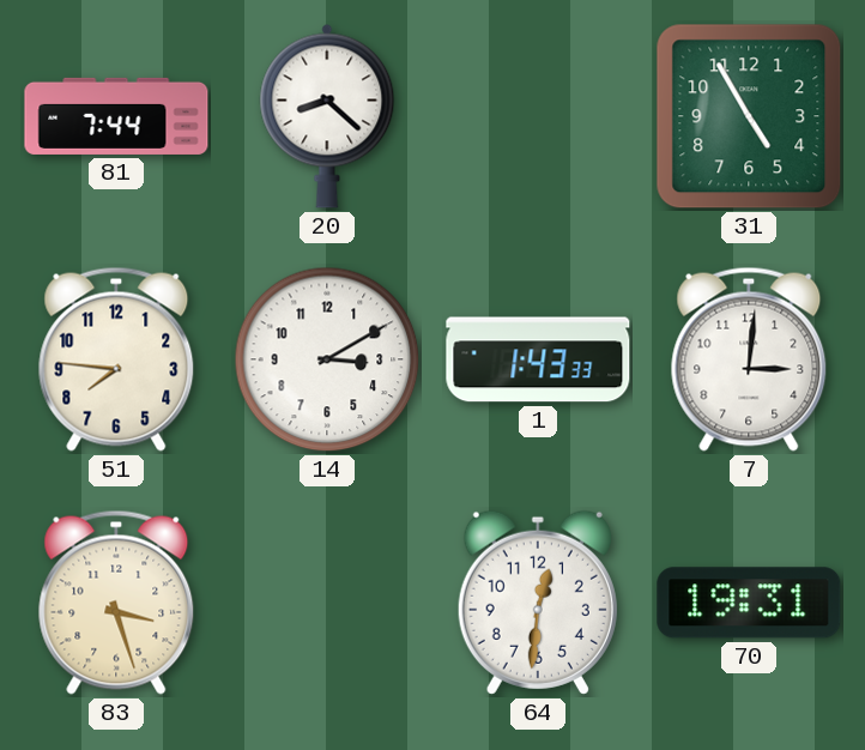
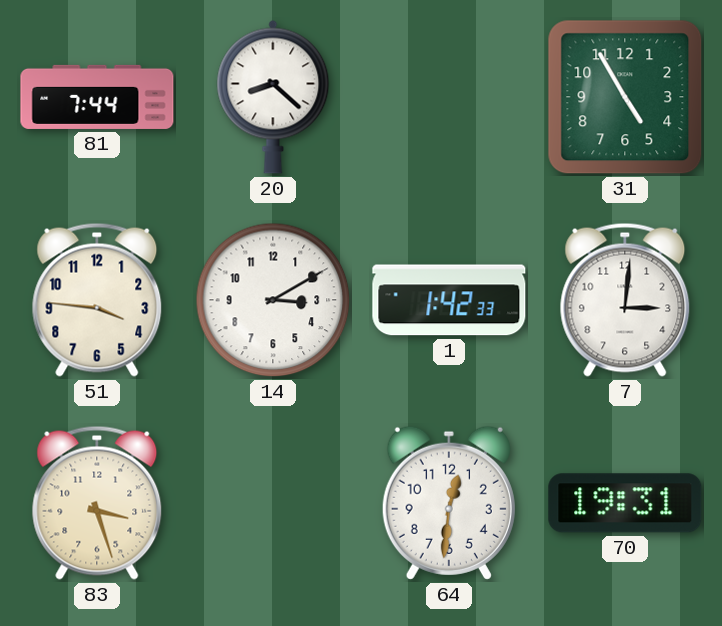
51: 7:46 -> 3:46
1: 1:43 -> 1:42
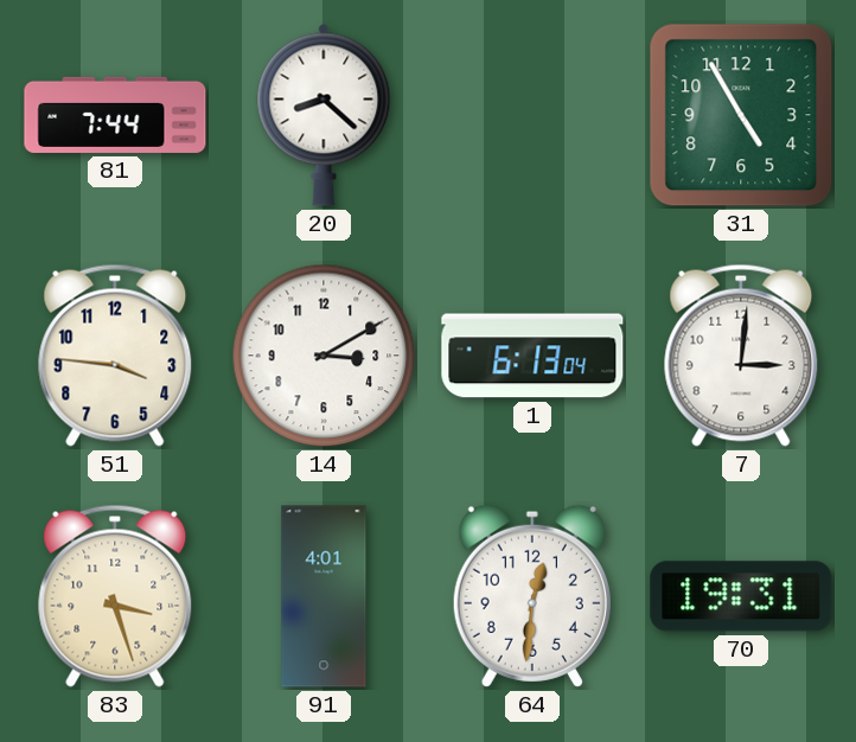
1: 1:42 -> 6:13
91: none -> 4:01
